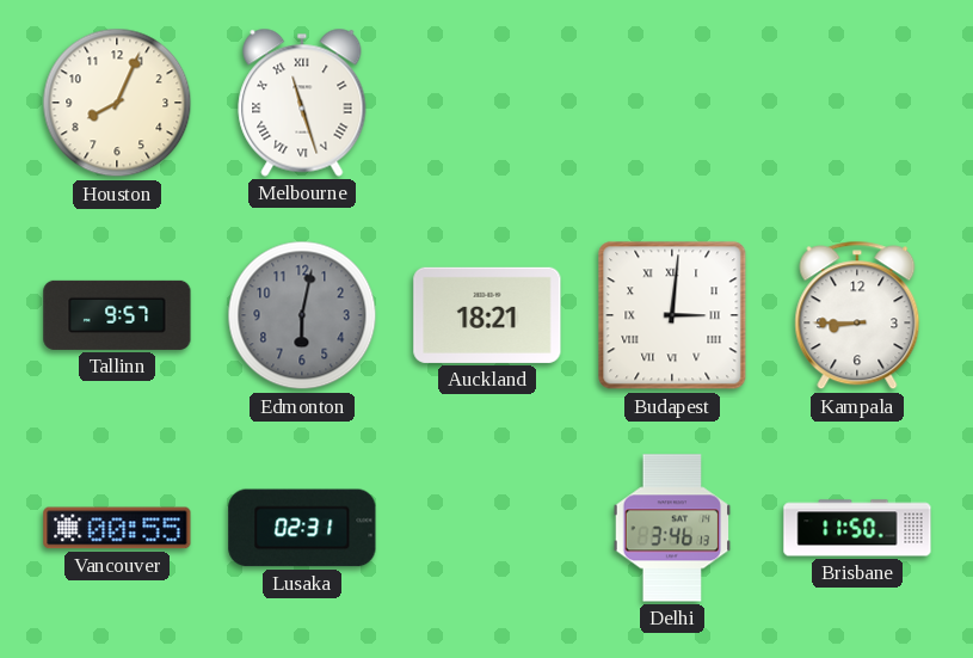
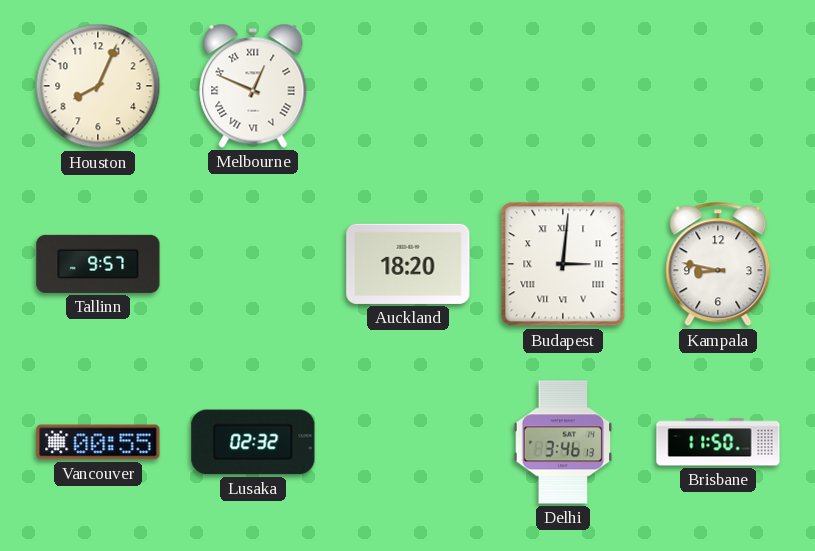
Melbourne: 11:27 -> 12:49
Edmonton: 6:02 -> none
Auckland: 18:21 -> 18:20
Kampala: 8:45 -> 8:47
Lusaka: 02:31 -> 02:32
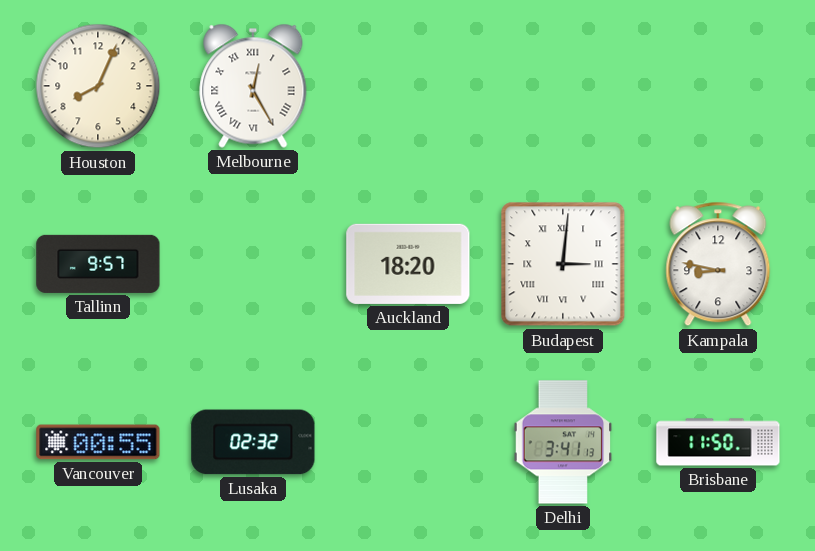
Melbourne: 12:49 -> 12:25
Delhi: 3:46 -> 3:41
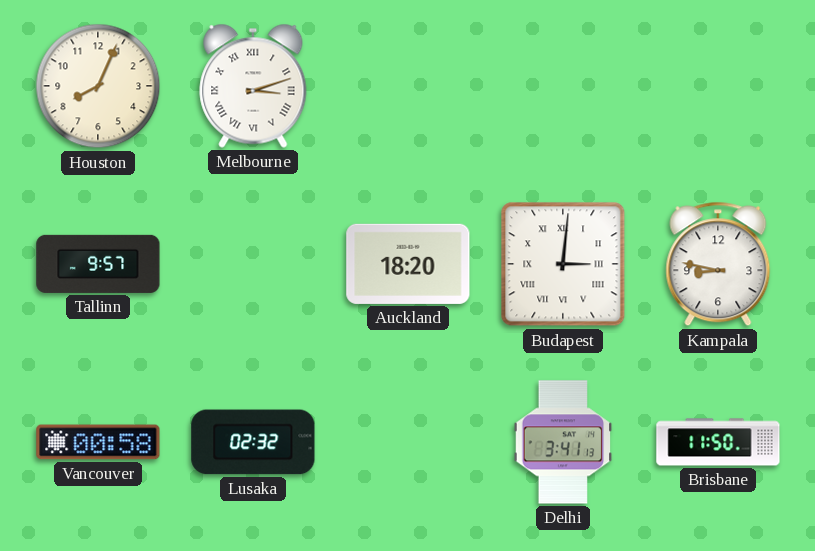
Melbourne: 12:25 -> 3:12
Vancouver: 00:55 -> 00:58
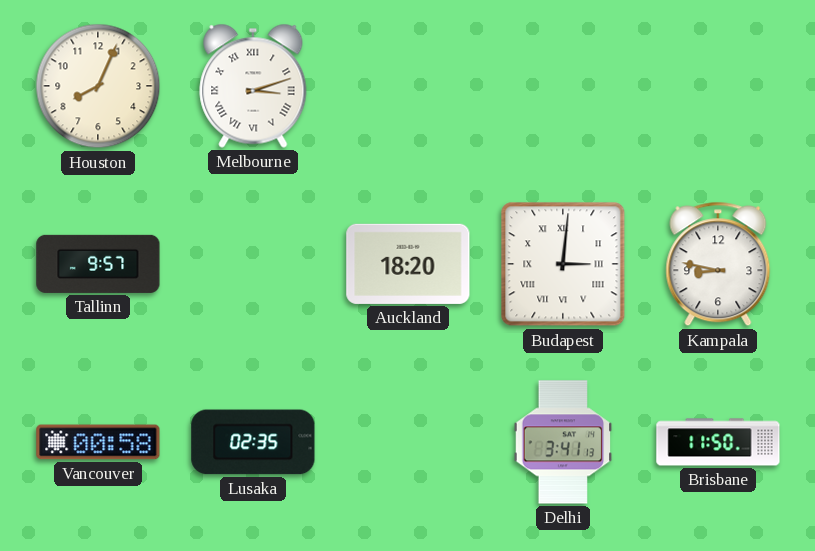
Lusaka: 02:32 -> 02:35
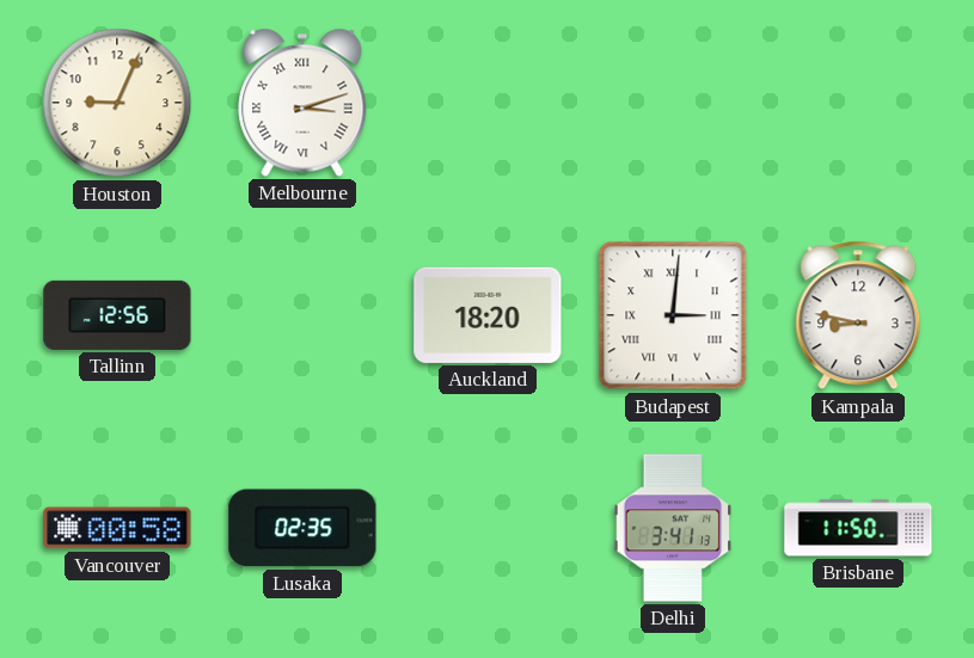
Houston: 8:04 -> 9:04
Tallinn: 9:57 -> 12:56
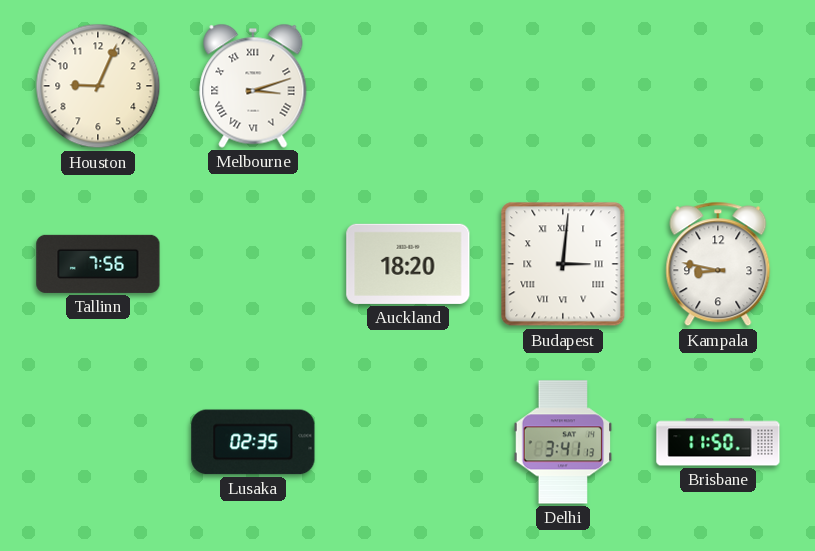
Tallinn: 12:56 -> 7:56
Vancouver: 00:58 -> none
